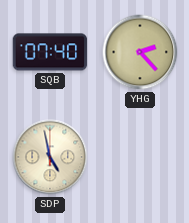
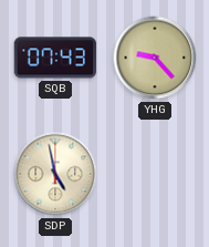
SQB: 07:40 -> 07:43
YHG: 2:23 -> 9:23
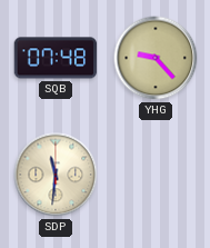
SQB: 07:43 -> 07:48
SDP: 4:58 -> 11:31
